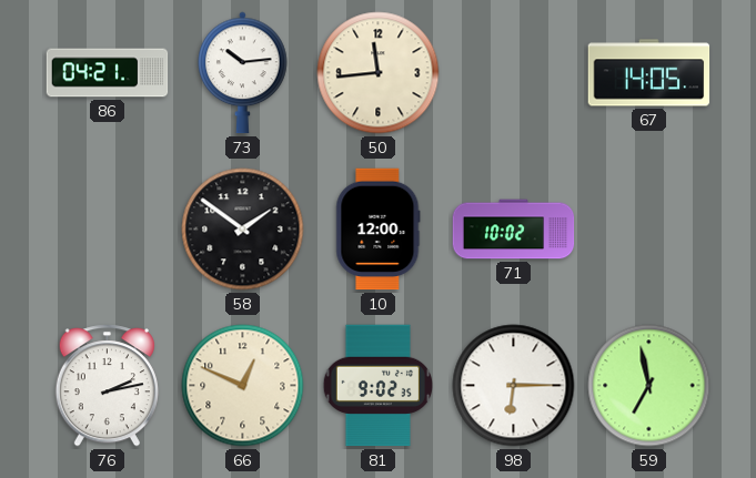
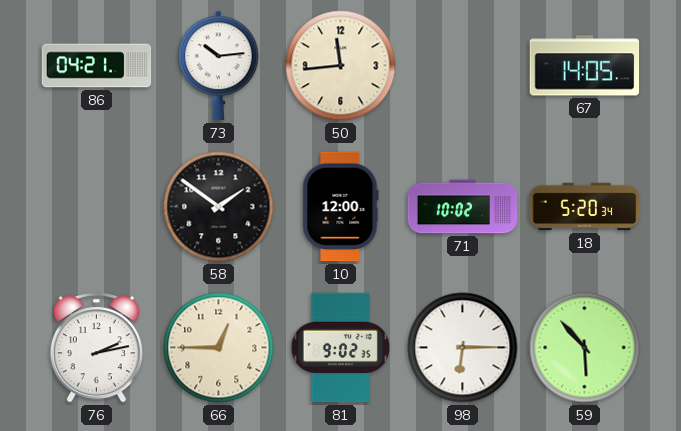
18: none -> 5:20
66: 12:49 -> 12:45
59: 6:58 -> 5:53
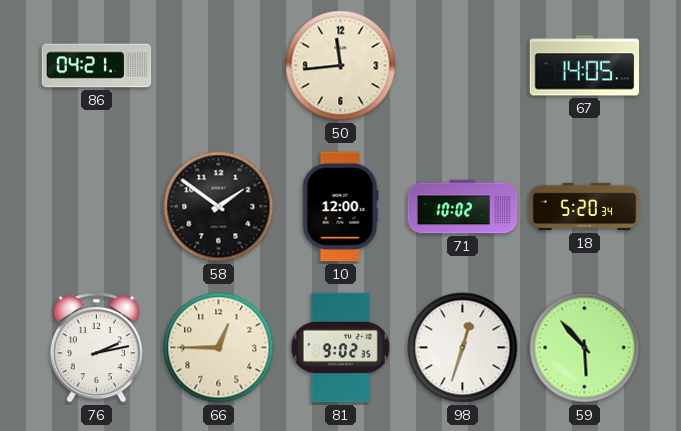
73: 10:14 -> none
98: 6:15 -> 12:33
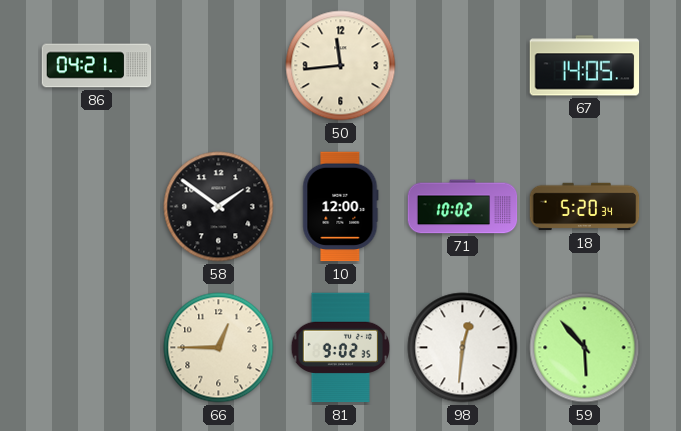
76: 2:13 -> none
98: 12:33 -> 12:31
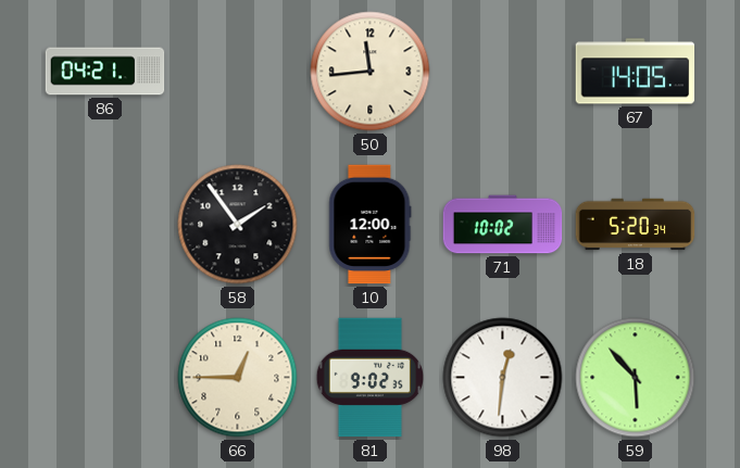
58: 1:51 -> 1:54
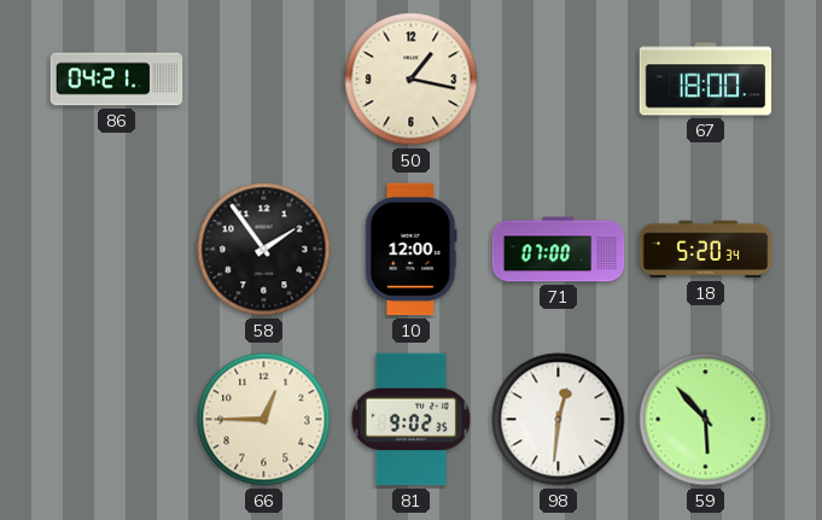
50: 11:44 -> 1:17
67: 14:05 -> 18:00
71: 10:02 -> 07:00
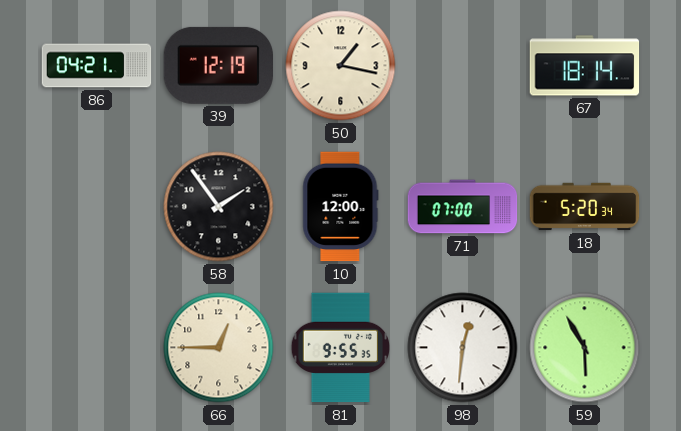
39: none -> 12:19
67: 18:00 -> 18:14
81: 9:02 -> 9:55
59: 5:53 -> 5:55
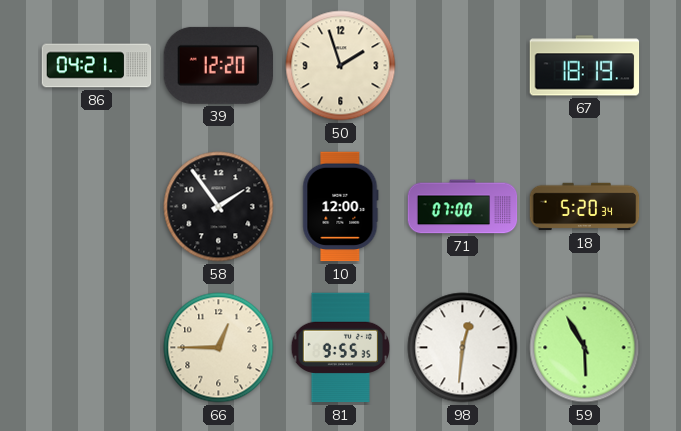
39: 12:19 -> 12:20
50: 1:17 -> 1:57
67: 18:14 -> 18:19
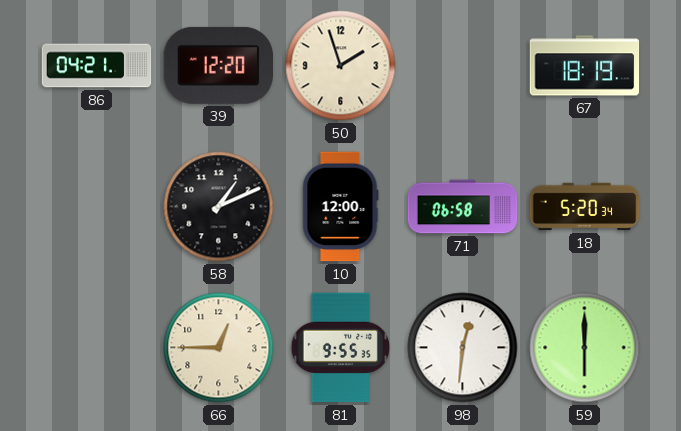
58: 1:54 -> 1:11
71: 07:00 -> 06:58
59: 5:55 -> 6:00
